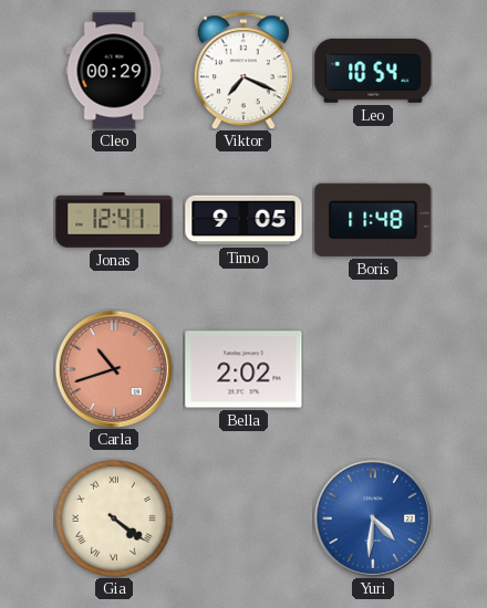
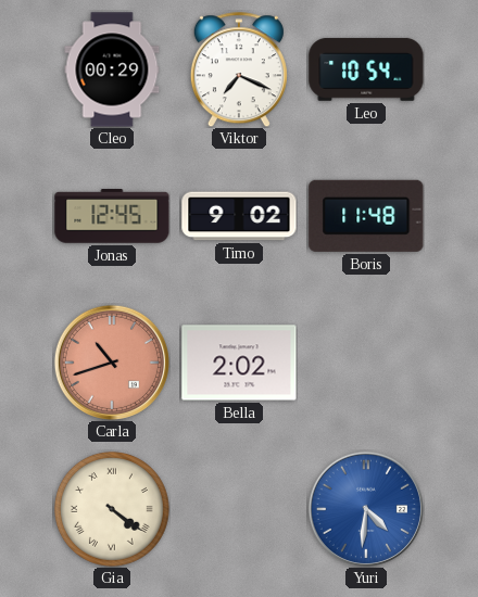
Jonas: 12:41 -> 12:45
Timo: 9:05 -> 9:02
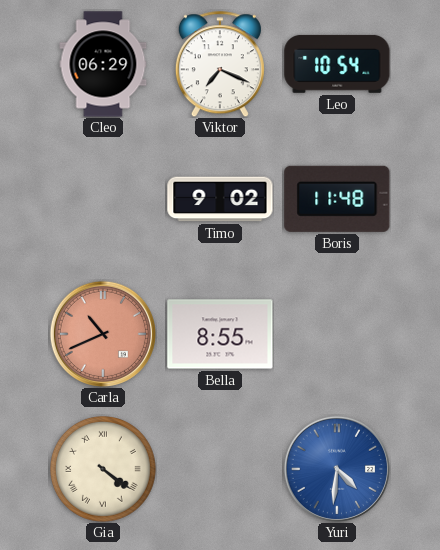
Cleo: 00:29 -> 06:29
Jonas: 12:45 -> none
Carla: 10:42 -> 10:41
Bella: 2:02 -> 8:55
